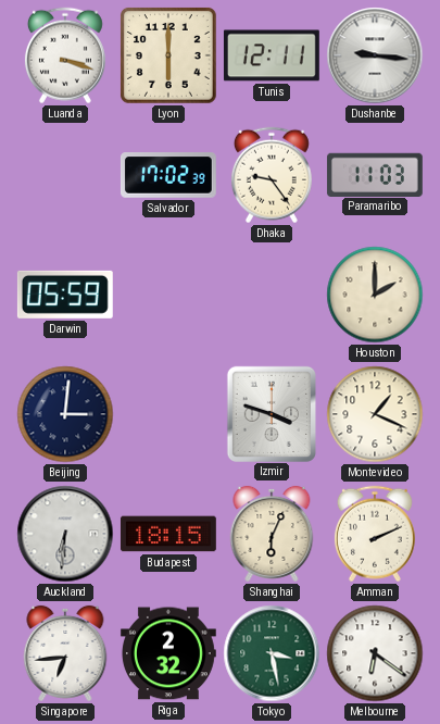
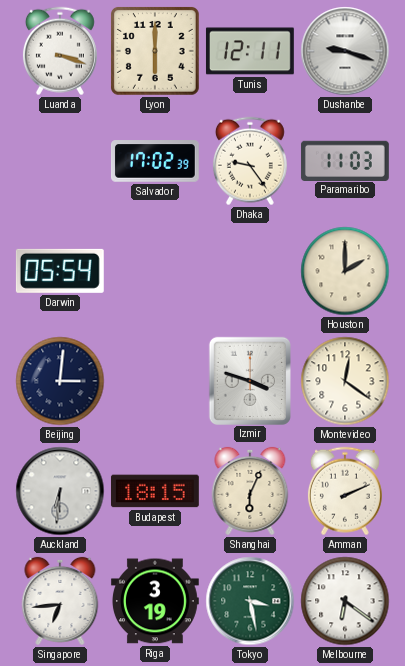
Dushanbe: 9:16 -> 9:18
Darwin: 05:59 -> 05:54
Montevideo: 1:19 -> 12:21
Riga: 2:32 -> 3:19
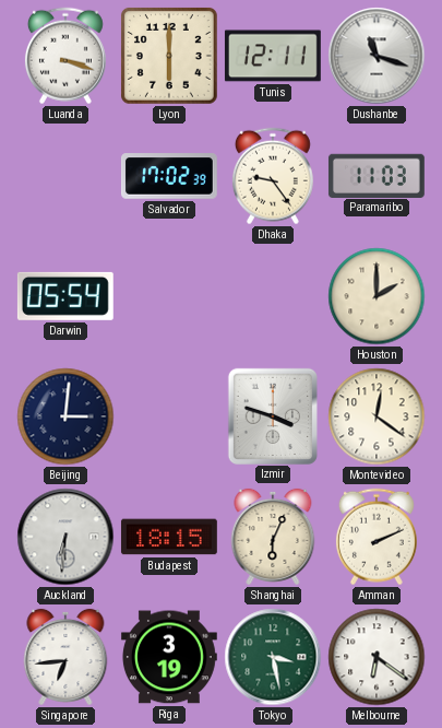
Dushanbe: 9:18 -> 11:18
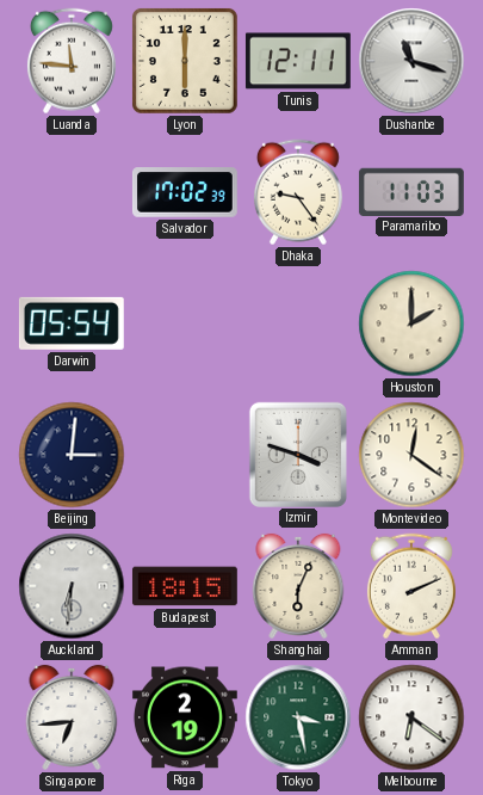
Luanda: 3:18 -> 11:46
Riga: 3:19 -> 2:19
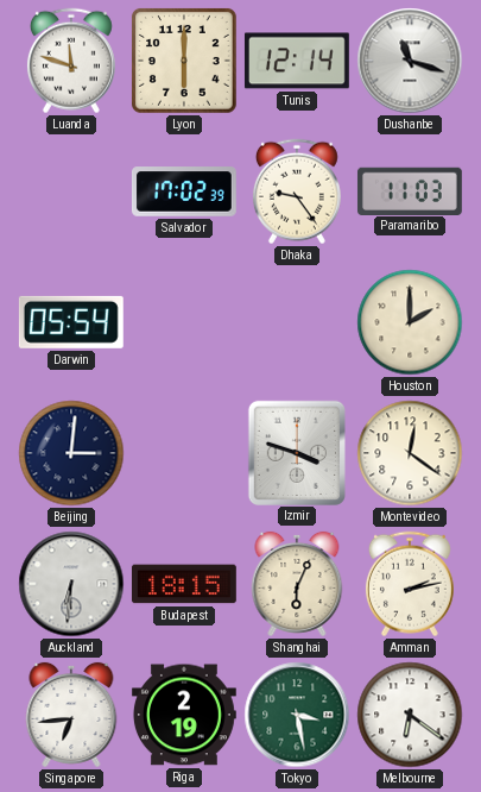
Luanda: 11:46 -> 11:48
Tunis: 12:11 -> 12:14
Amman: 2:11 -> 2:13
